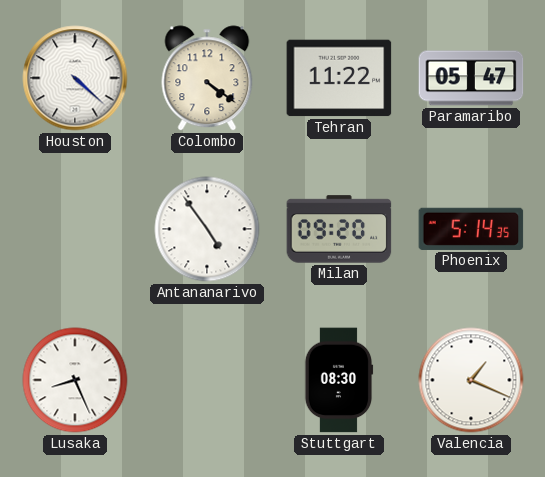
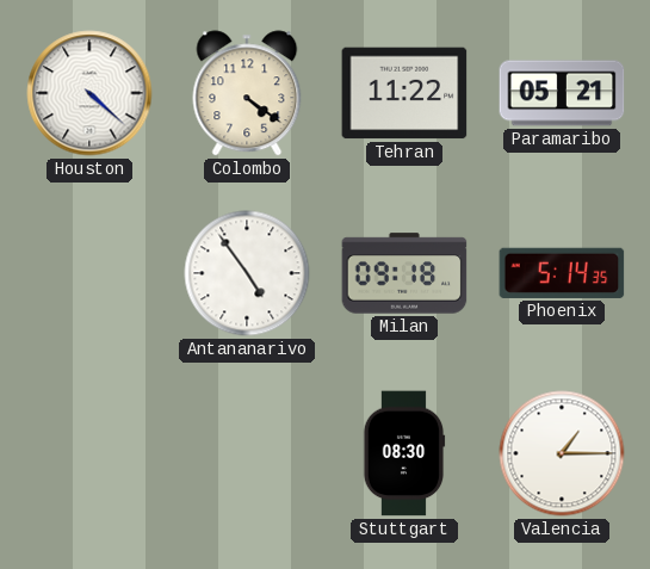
Paramaribo: 05:47 -> 05:21
Milan: 09:20 -> 09:18
Lusaka: 8:26 -> none
Valencia: 1:19 -> 1:15
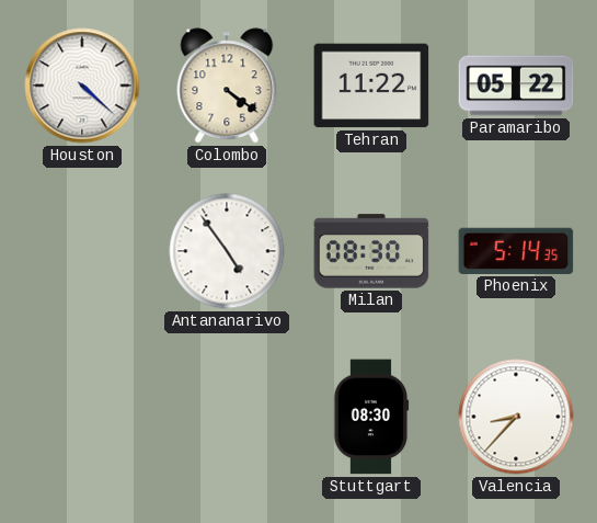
Paramaribo: 05:21 -> 05:22
Milan: 09:18 -> 08:30
Valencia: 1:15 -> 8:37
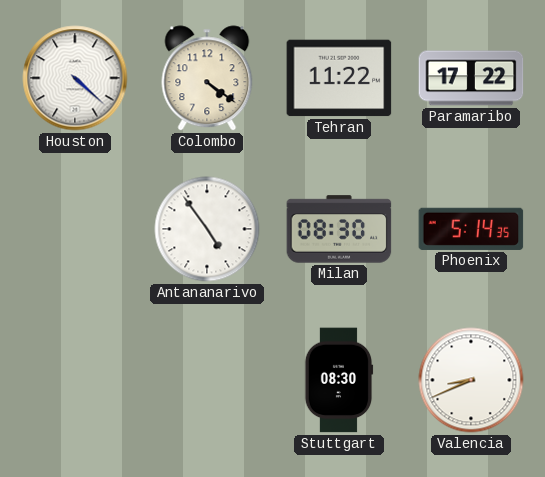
Paramaribo: 05:22 -> 17:22
Valencia: 8:37 -> 8:41
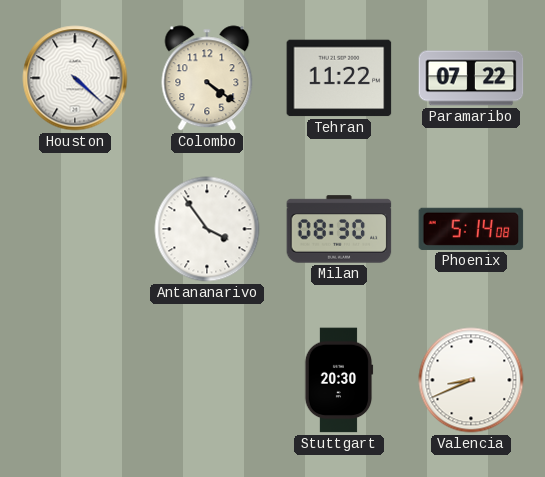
Paramaribo: 17:22 -> 07:22
Antananarivo: 4:54 -> 3:54
Phoenix: 5:14:35 -> 5:14:08
Stuttgart: 08:30 -> 20:30
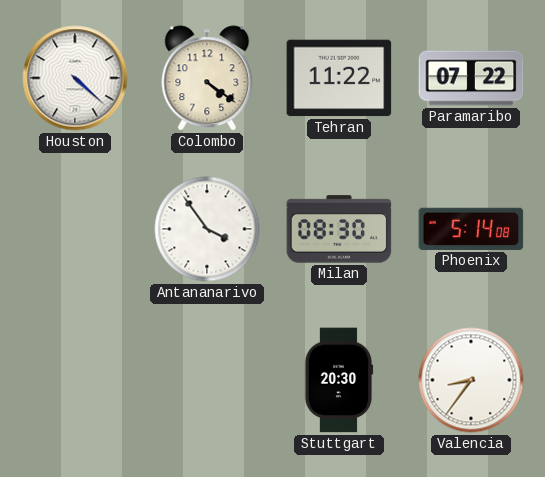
Valencia: 8:41 -> 8:36
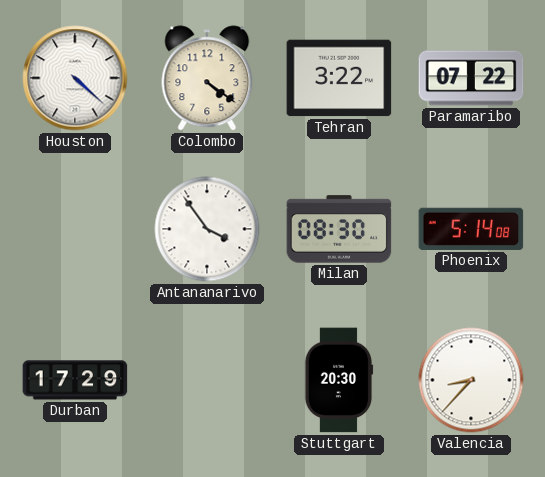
Tehran: 11:22 -> 3:22
Durban: none -> 17:29
Valencia: 8:36 -> 8:37
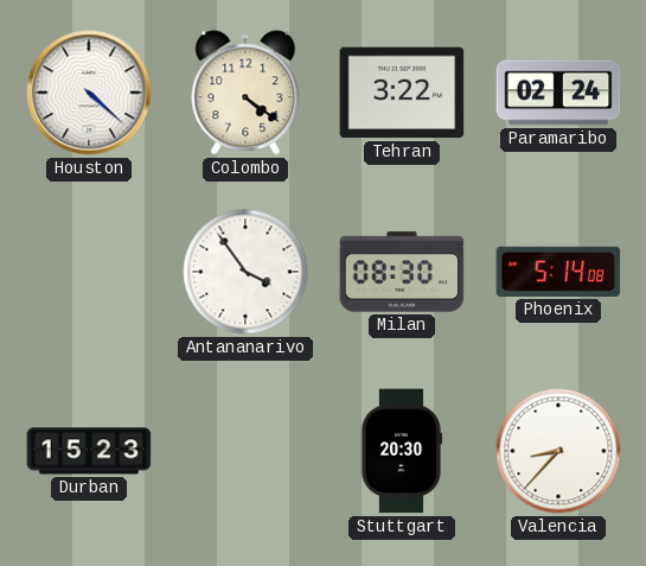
Paramaribo: 07:22 -> 02:24
Durban: 17:29 -> 15:23
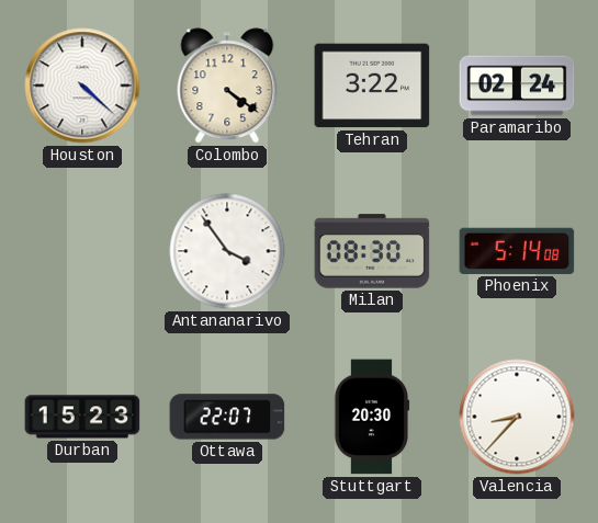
Ottawa: none -> 22:07
